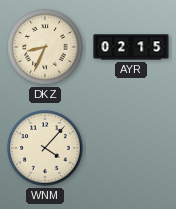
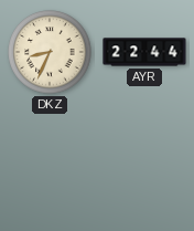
AYR: 02:15 -> 22:44
WNM: 4:07 -> none
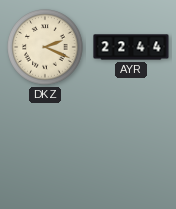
DKZ: 8:34 -> 2:19
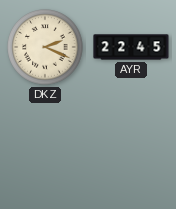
AYR: 22:44 -> 22:45
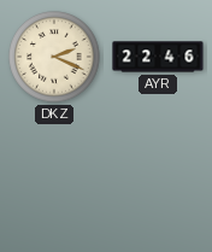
AYR: 22:45 -> 22:46
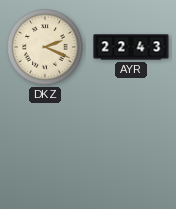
AYR: 22:46 -> 22:43
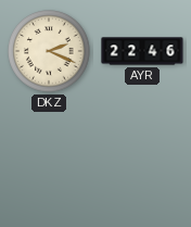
AYR: 22:43 -> 22:46
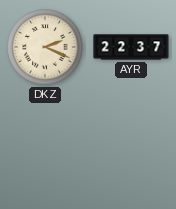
AYR: 22:46 -> 22:37
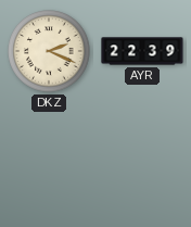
AYR: 22:37 -> 22:39
